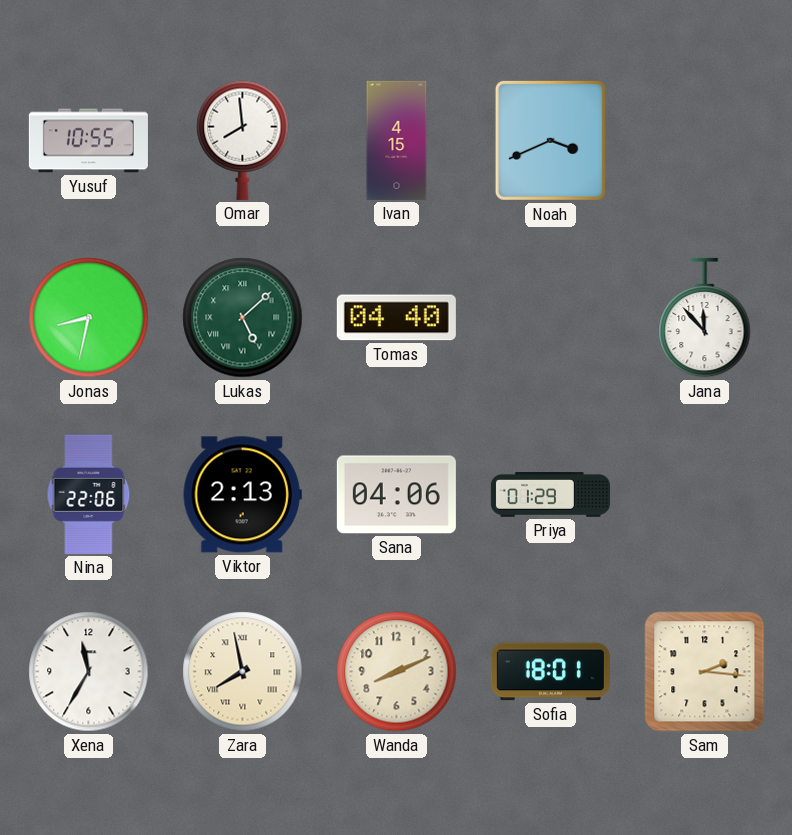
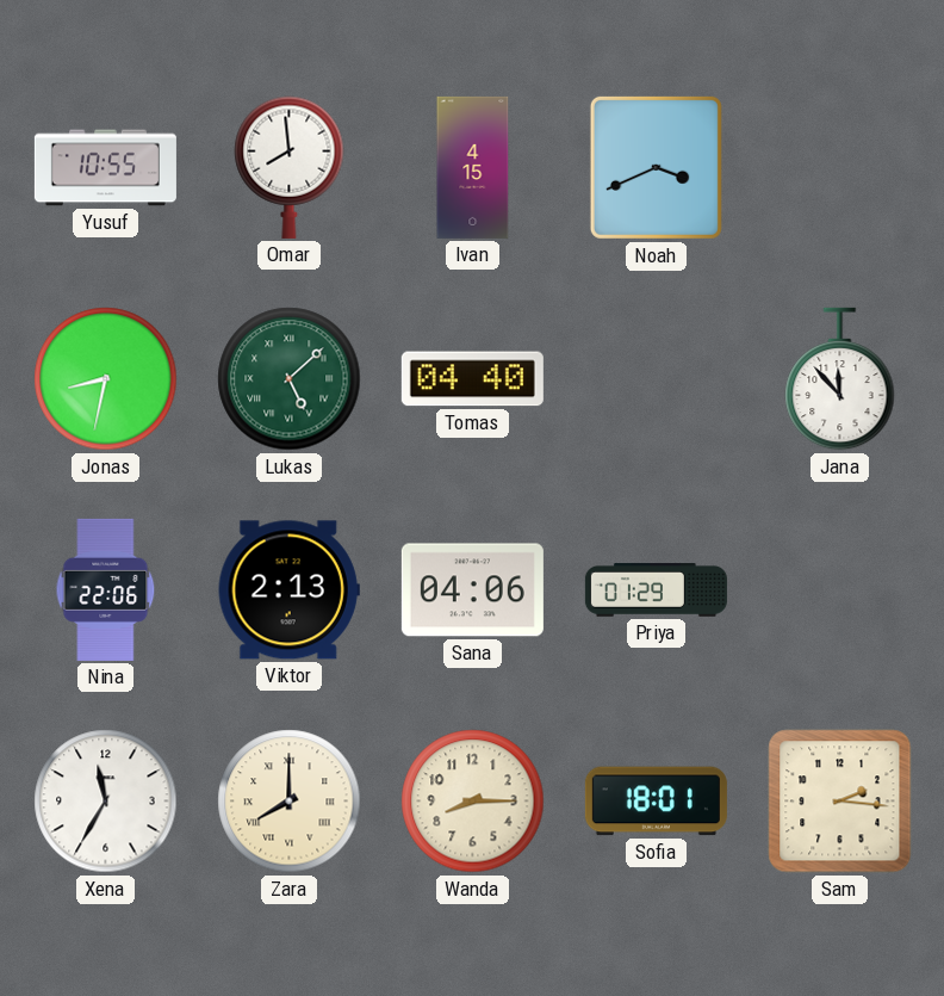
Zara: 7:58 -> 8:00
Wanda: 8:11 -> 8:15
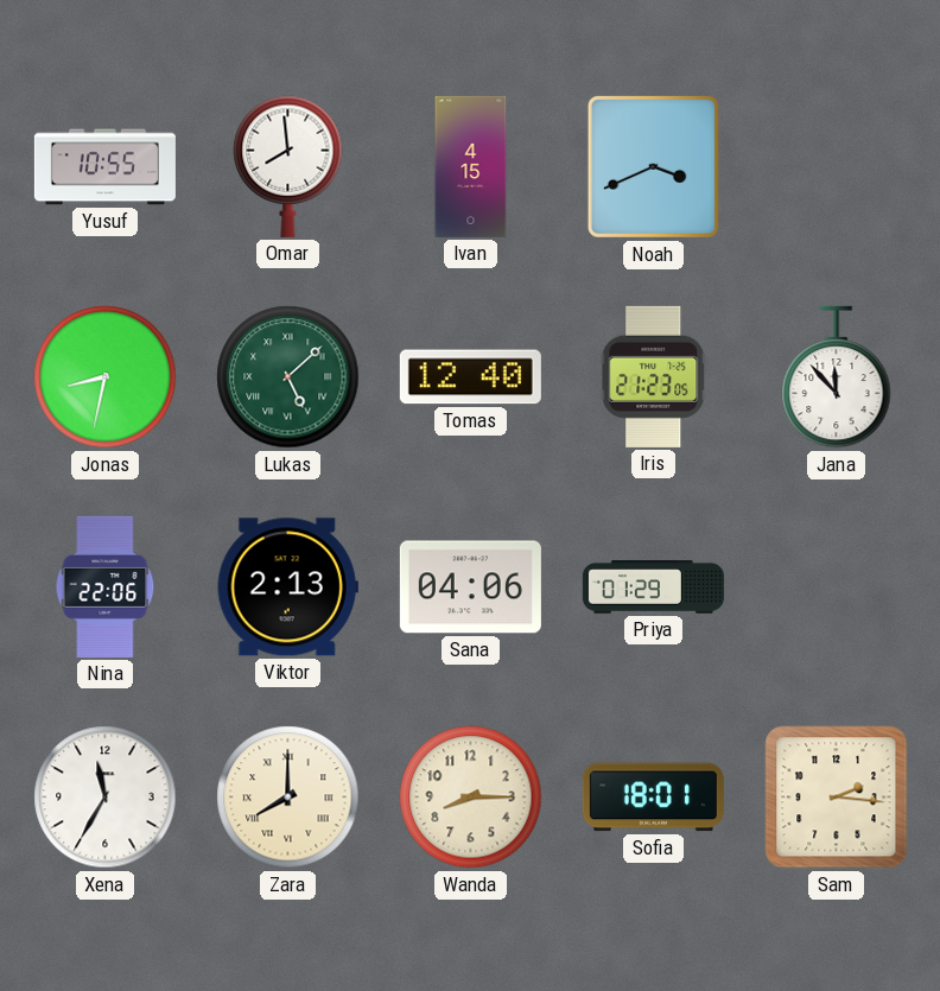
Tomas: 04:40 -> 12:40
Iris: none -> 21:23
